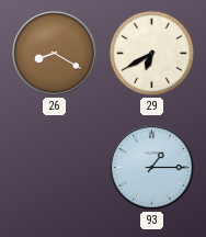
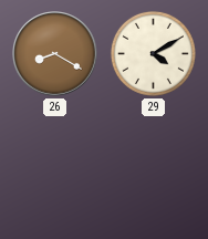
29: 6:40 -> 4:10
93: 1:15 -> none
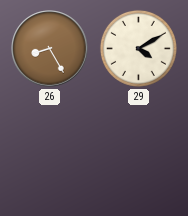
26: 8:20 -> 8:25
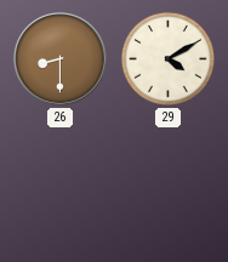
26: 8:25 -> 8:30
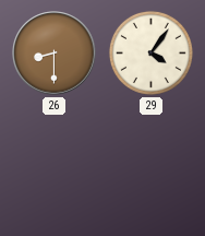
29: 4:10 -> 4:06
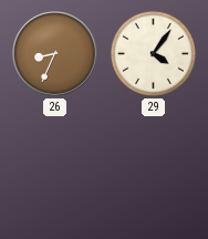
26: 8:30 -> 8:34
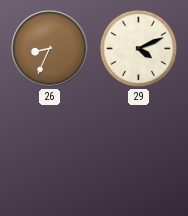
29: 4:06 -> 4:11
